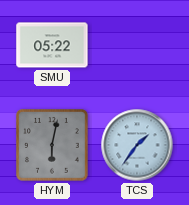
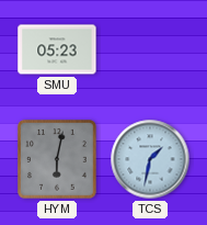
SMU: 05:22 -> 05:23
TCS: 1:36 -> 1:32
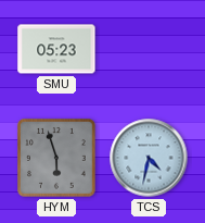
HYM: 6:02 -> 5:57
TCS: 1:32 -> 4:32
